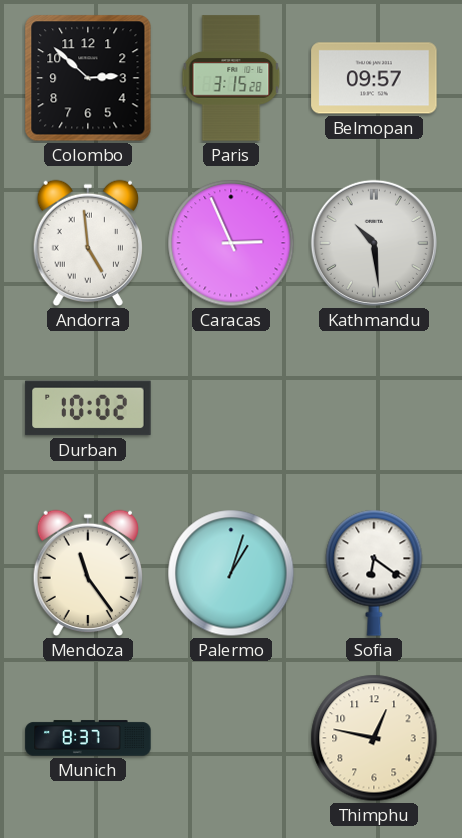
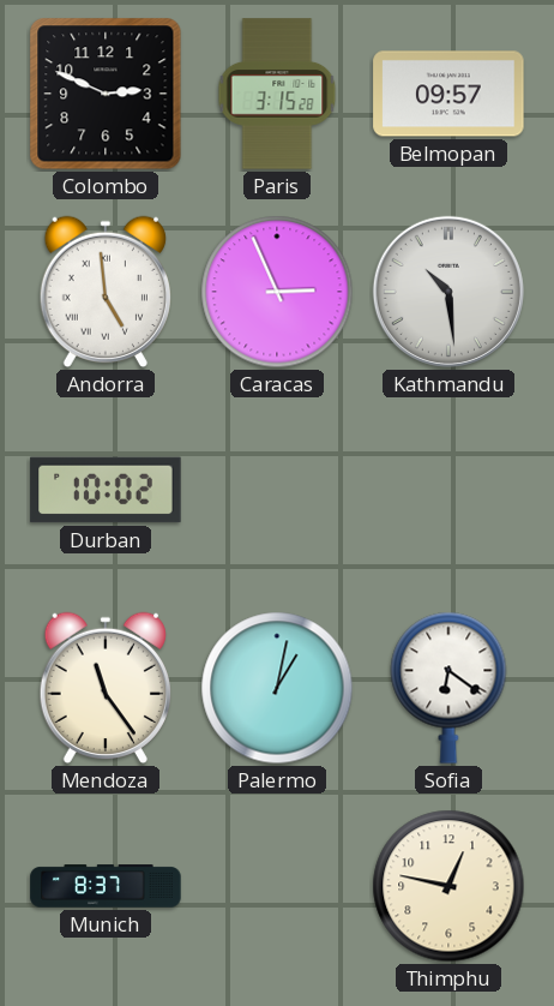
Colombo: 2:52 -> 2:49
Palermo: 1:03 -> 1:02
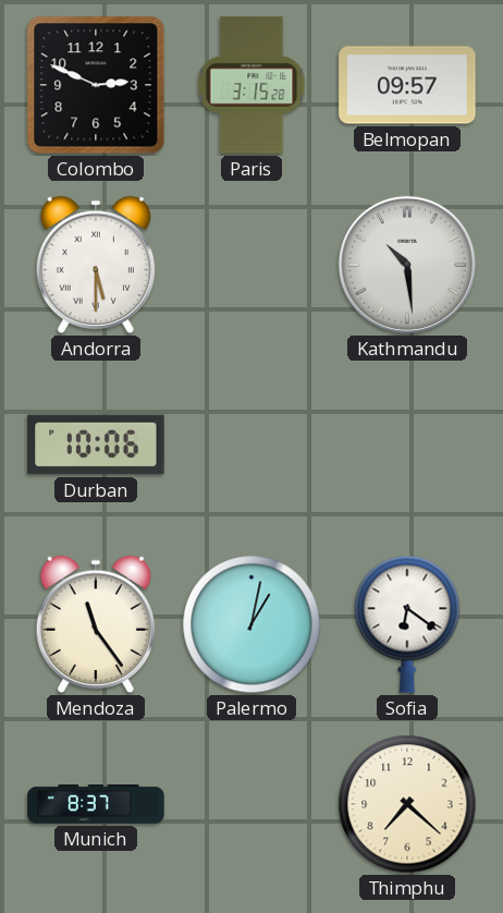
Andorra: 4:59 -> 5:30
Caracas: 2:56 -> none
Durban: 10:02 -> 10:06
Thimphu: 12:47 -> 7:22
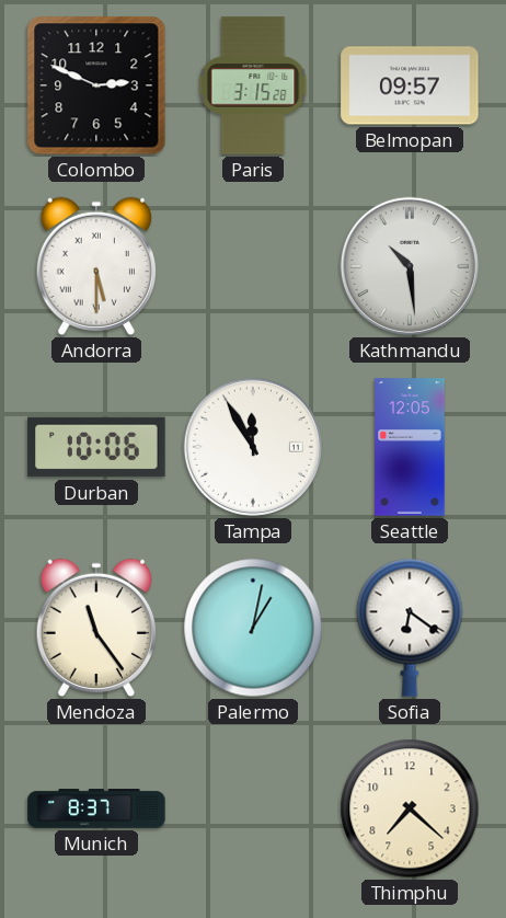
Tampa: none -> 11:55
Seattle: none -> 12:05
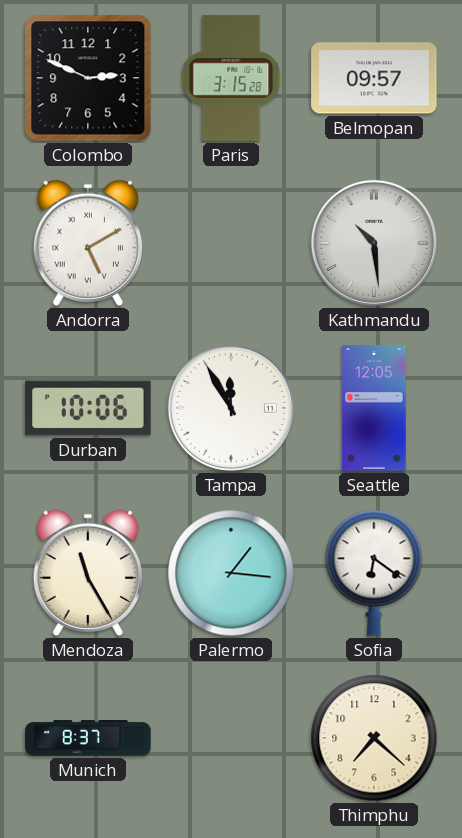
Andorra: 5:30 -> 5:10
Mendoza: 11:24 -> 11:25
Palermo: 1:02 -> 1:16
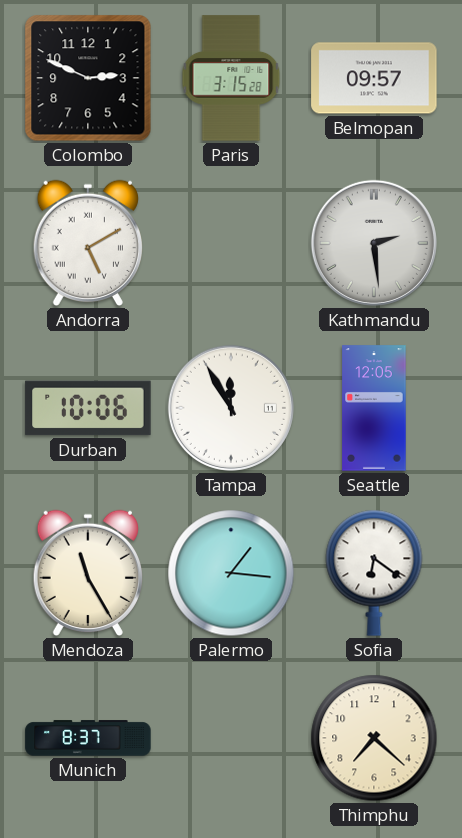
Kathmandu: 10:29 -> 2:29
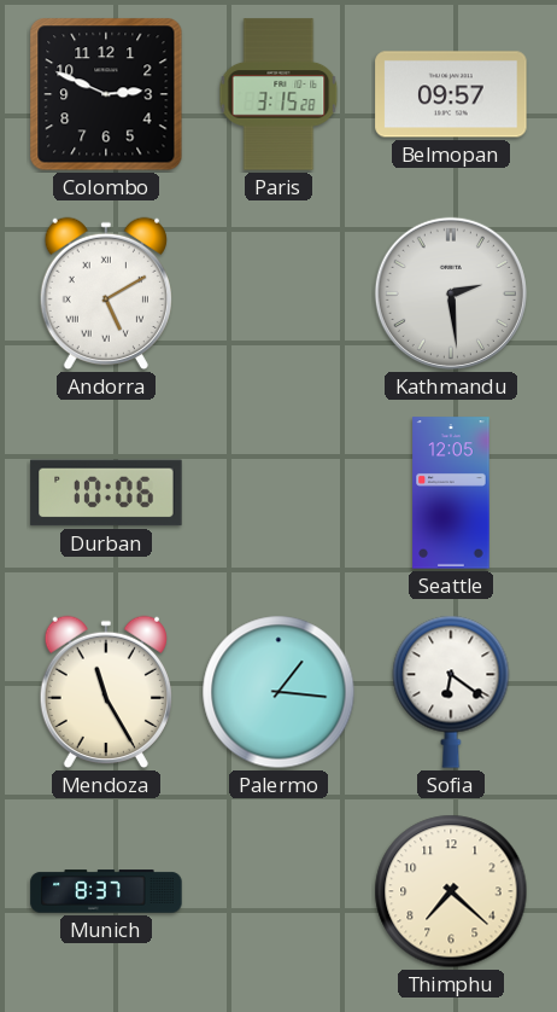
Tampa: 11:55 -> none
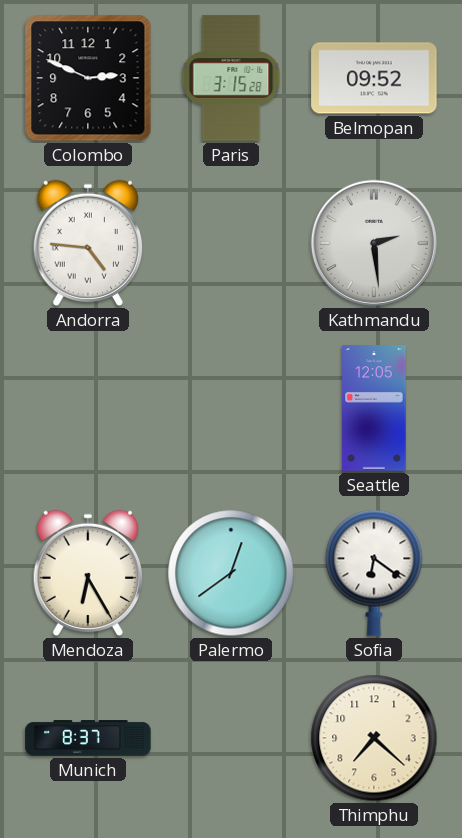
Belmopan: 09:57 -> 09:52
Andorra: 5:10 -> 4:46
Durban: 10:06 -> none
Mendoza: 11:25 -> 6:25
Palermo: 1:16 -> 12:39
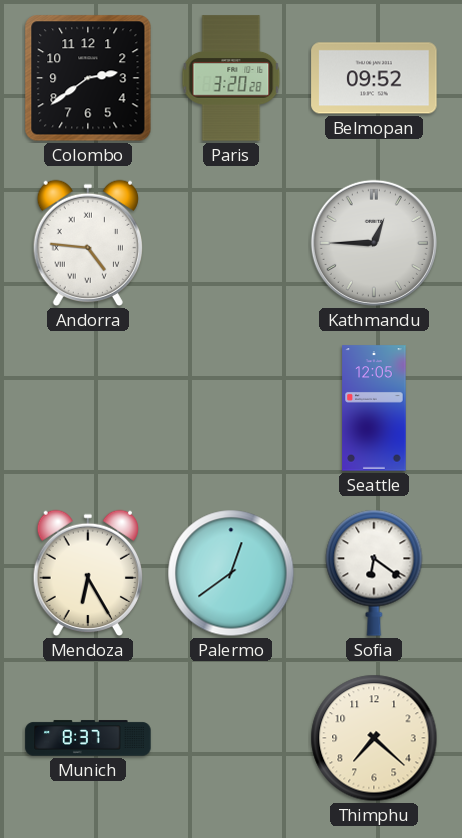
Colombo: 2:49 -> 2:39
Paris: 3:15 -> 3:20
Kathmandu: 2:29 -> 12:45
